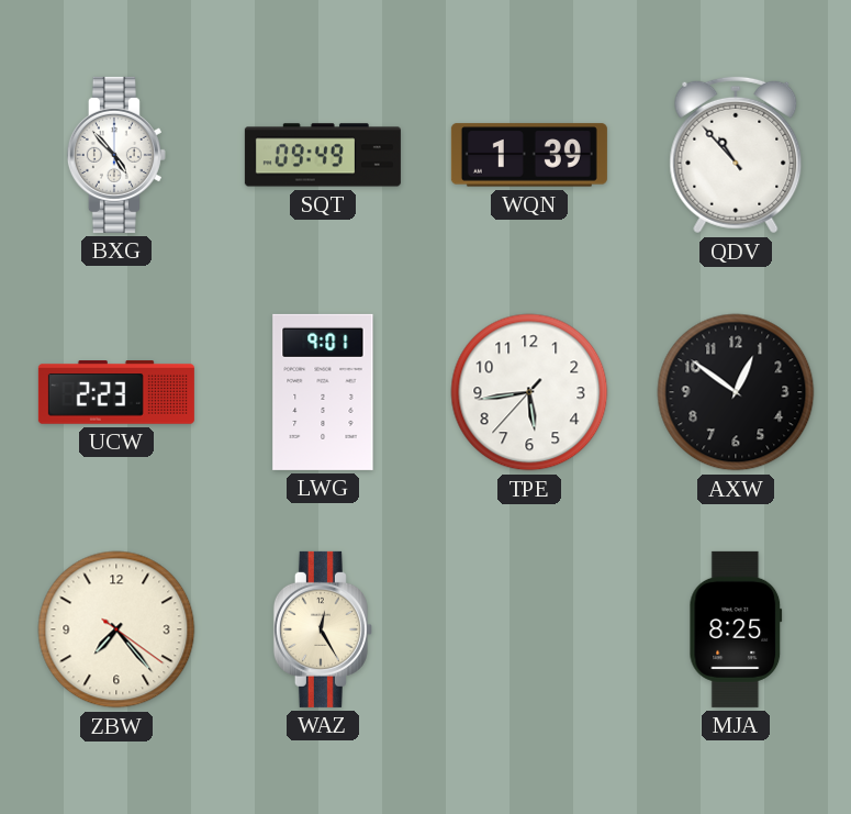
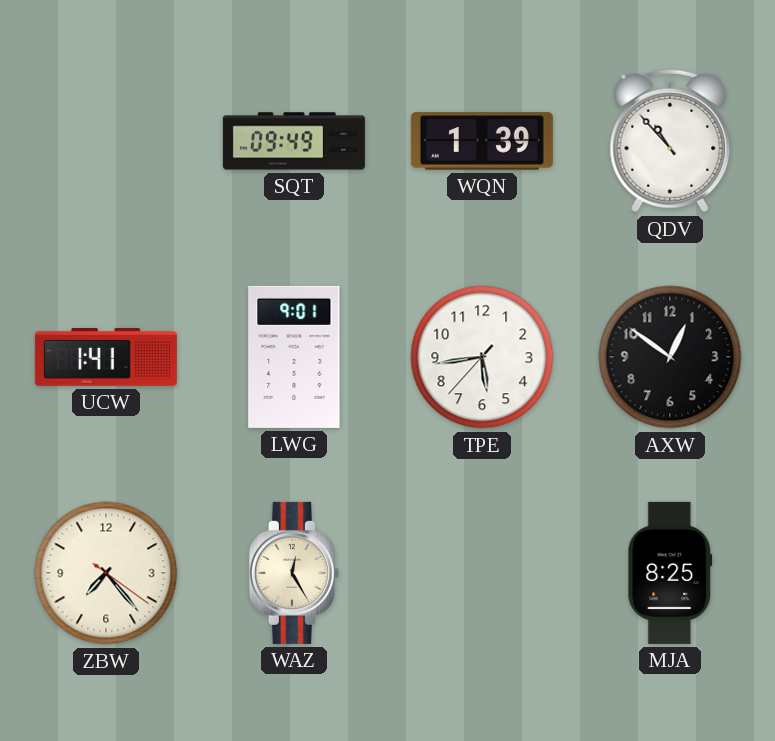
BXG: 4:53 -> none
UCW: 2:23 -> 1:41
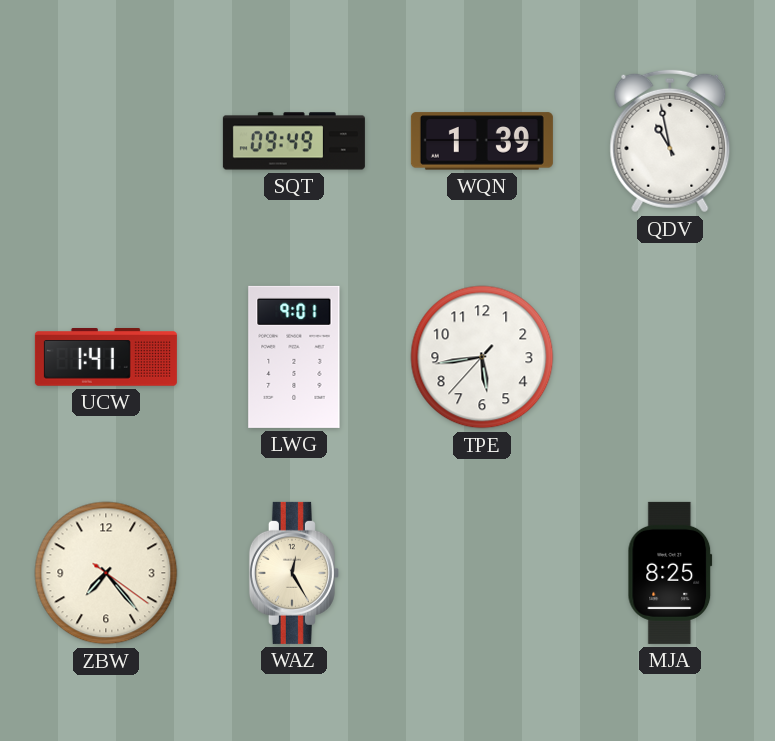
QDV: 10:53 -> 10:58
AXW: 12:51 -> none
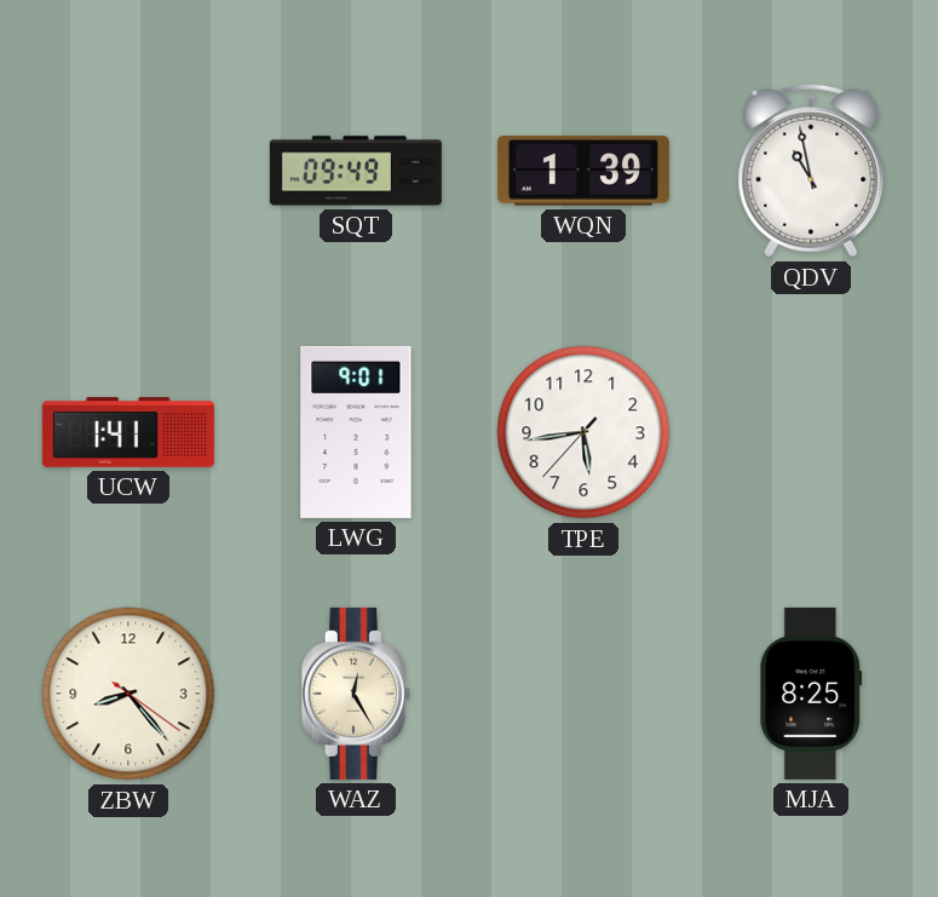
ZBW: 7:23 -> 8:23
